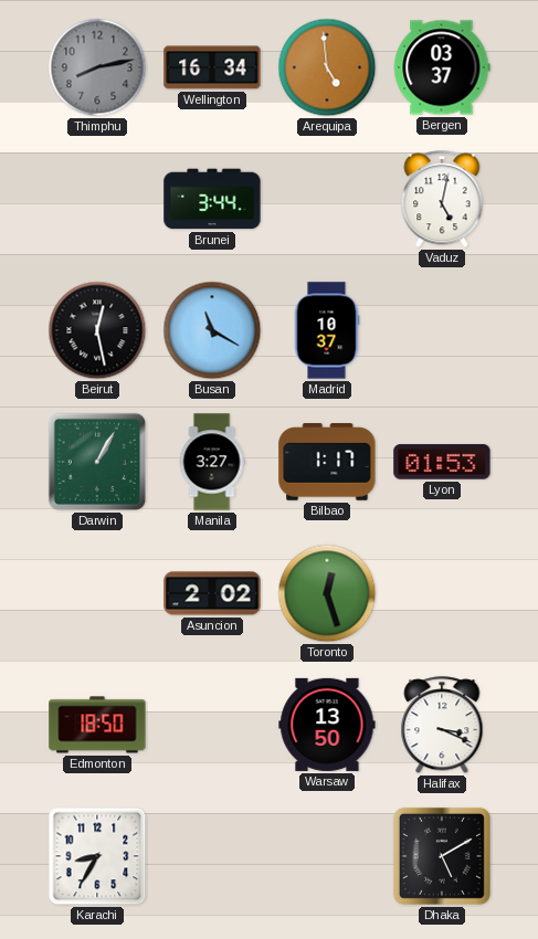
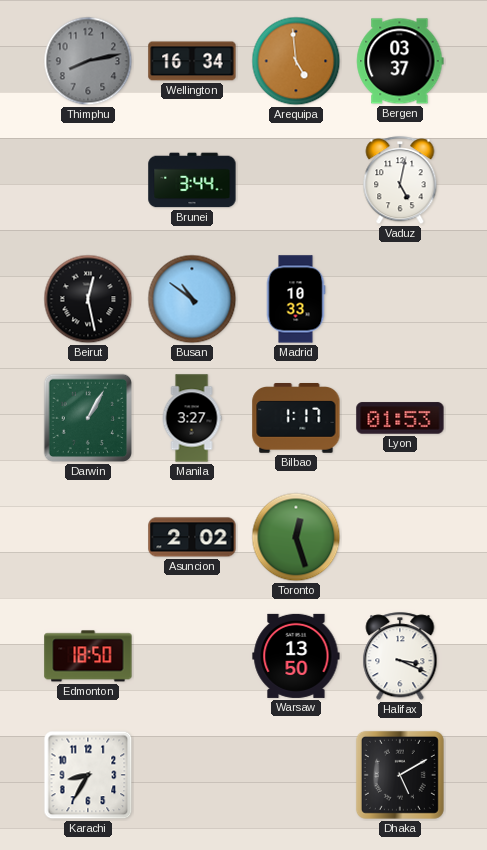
Busan: 11:20 -> 10:51
Madrid: 10:37 -> 10:33
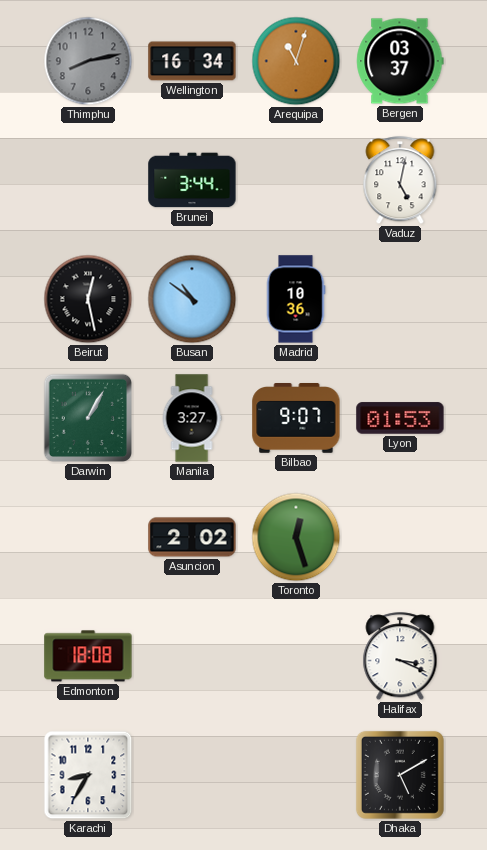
Arequipa: 4:59 -> 11:03
Madrid: 10:33 -> 10:36
Bilbao: 1:17 -> 9:07
Edmonton: 18:50 -> 18:08
Warsaw: 13:50 -> none
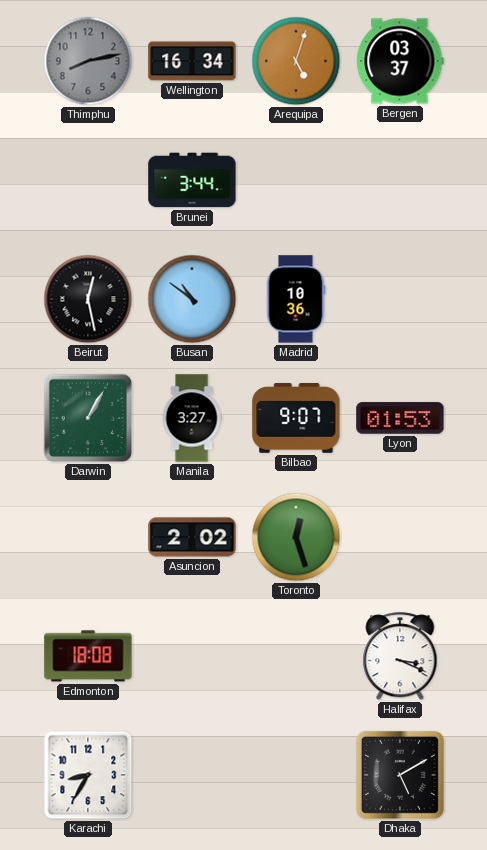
Arequipa: 11:03 -> 5:03
Vaduz: 5:02 -> none
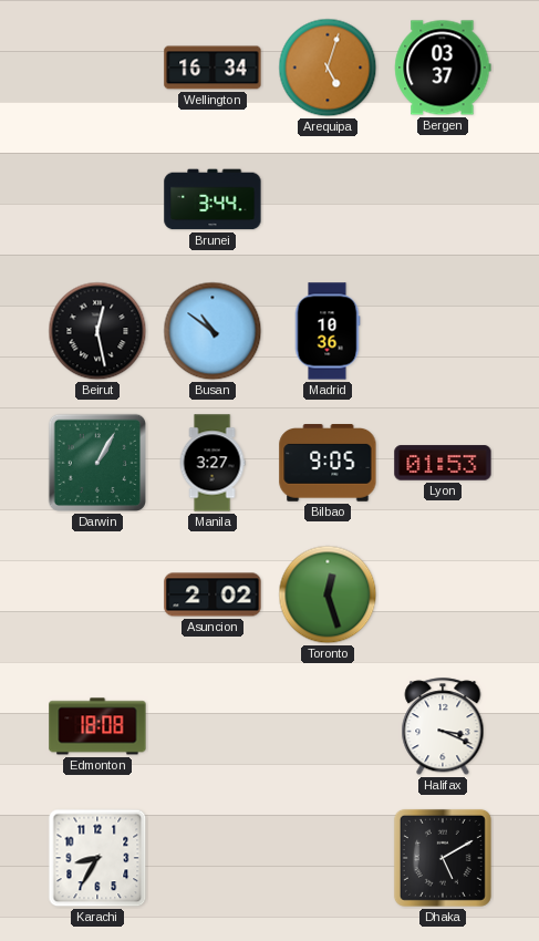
Thimphu: 8:13 -> none
Bilbao: 9:07 -> 9:05
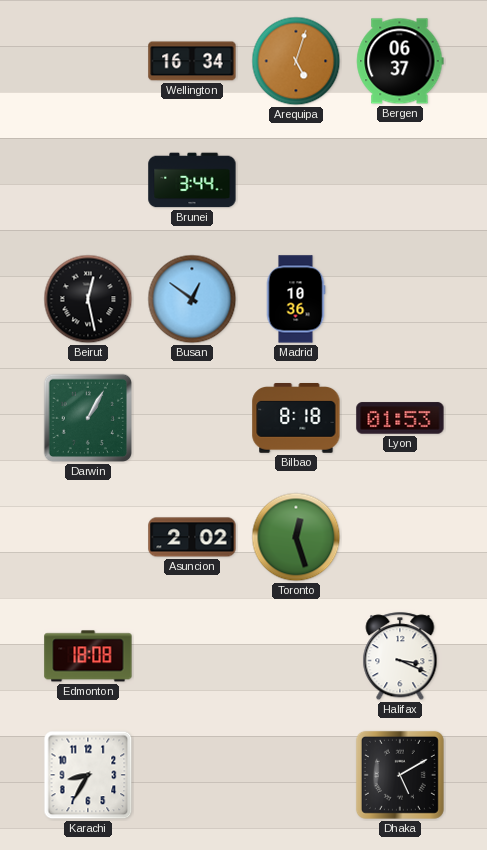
Bergen: 03:37 -> 06:37
Busan: 10:51 -> 12:51
Manila: 3:27 -> none
Bilbao: 9:05 -> 8:18
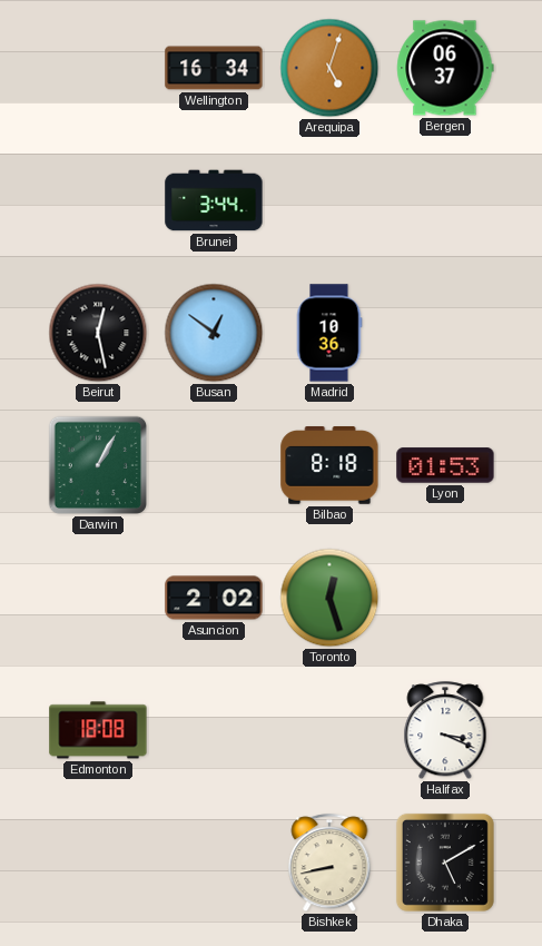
Karachi: 8:35 -> none
Bishkek: none -> 8:43
